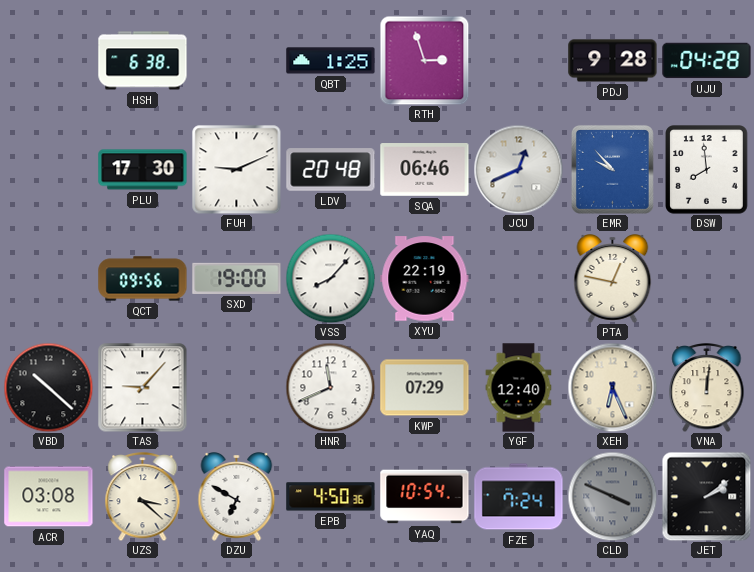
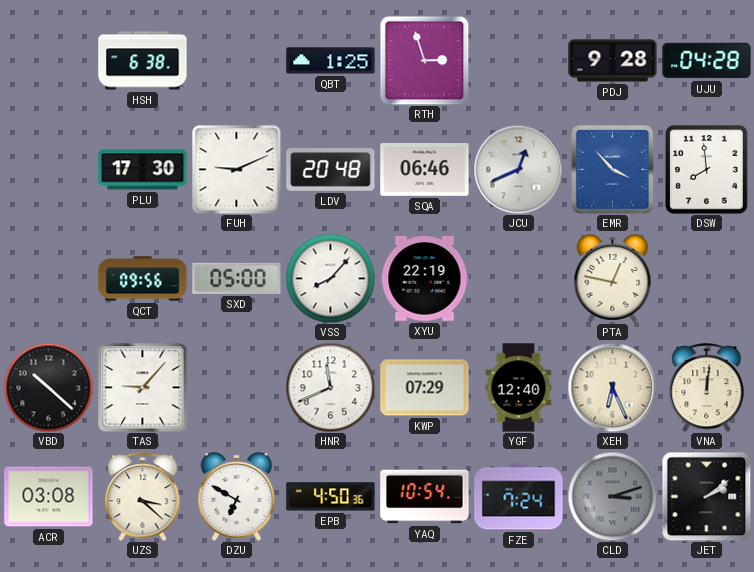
EMR: 9:53 -> 3:53
SXD: 19:00 -> 05:00
CLD: 3:49 -> 3:12
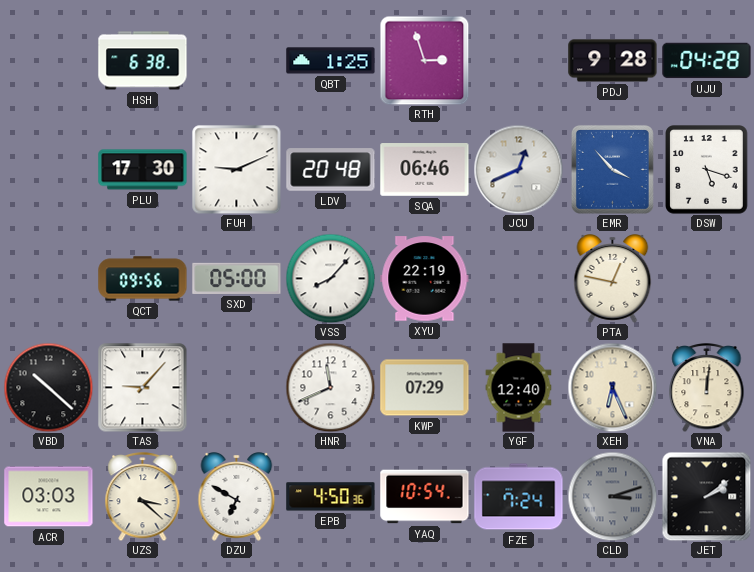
DSW: 7:59 -> 5:18
ACR: 03:08 -> 03:03
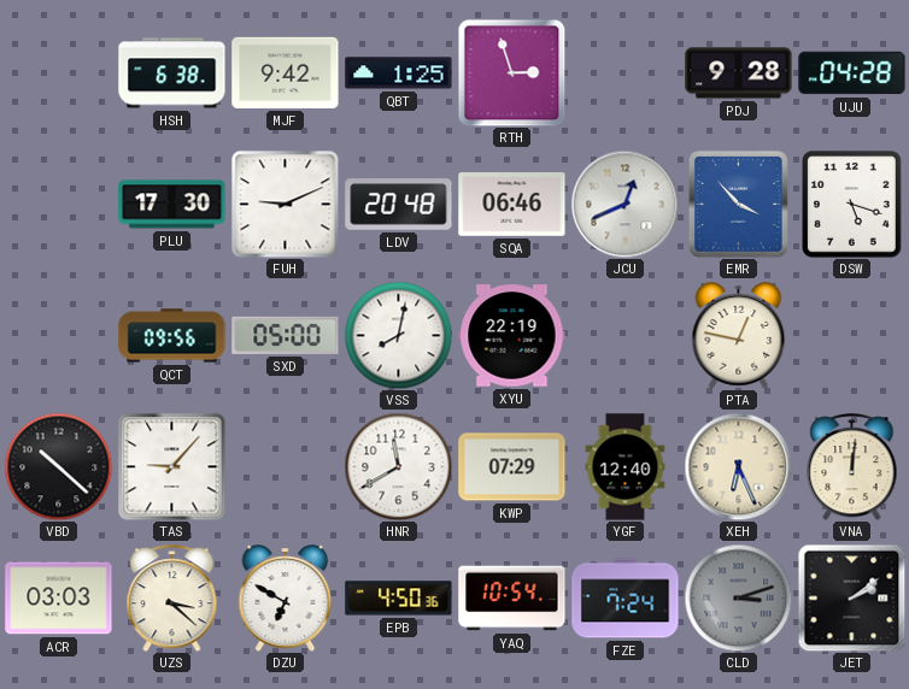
MJF: none -> 9:42
VSS: 8:07 -> 8:02
HNR: 11:41 -> 11:40
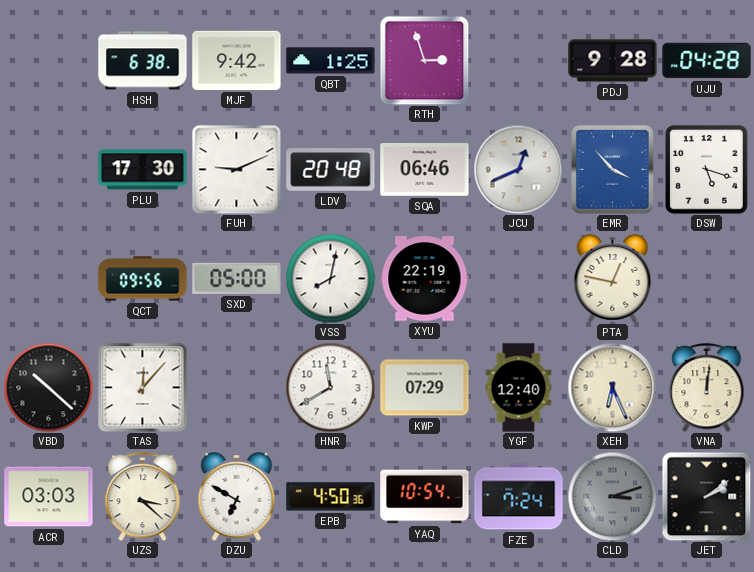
TAS: 9:07 -> 12:07
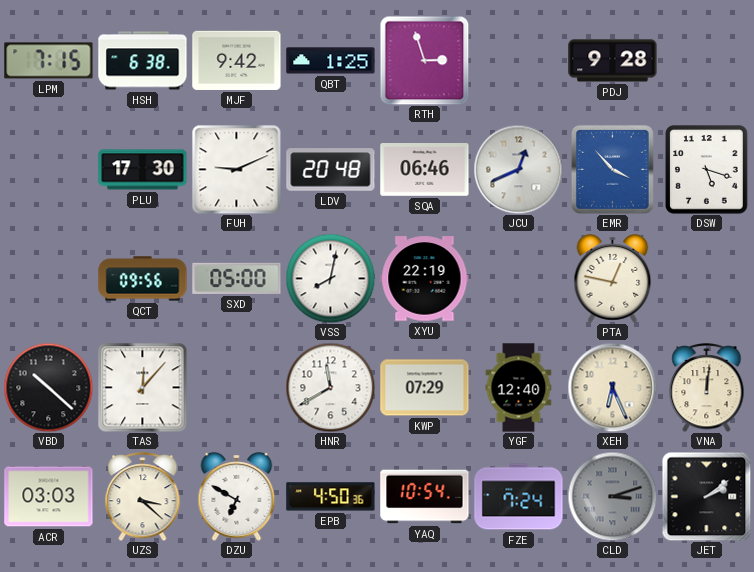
LPM: none -> 7:15
UJU: 04:28 -> none
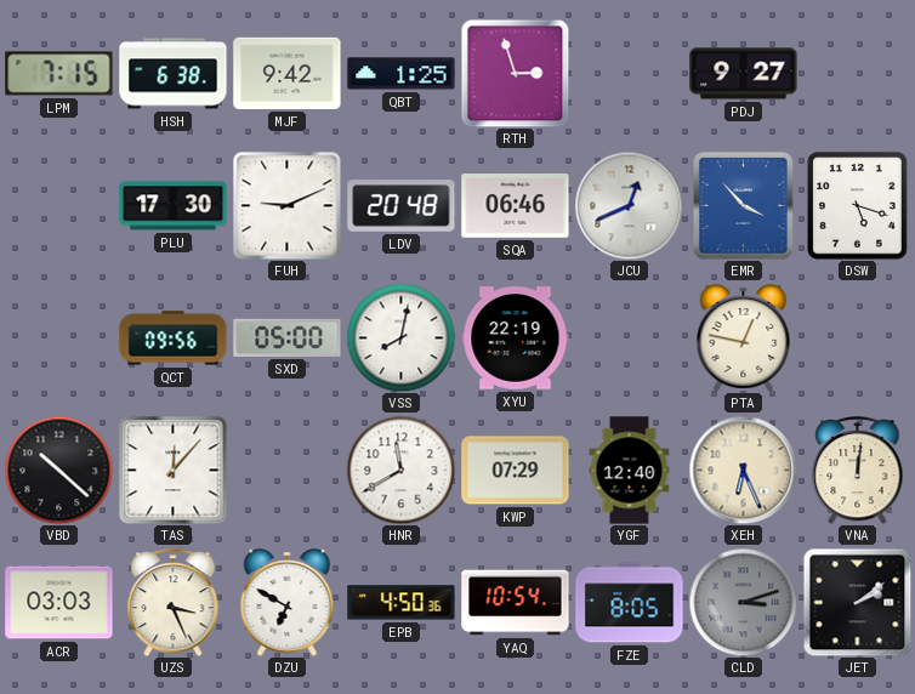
PDJ: 9:28 -> 9:27
UZS: 3:22 -> 3:26
FZE: 7:24 -> 8:05
